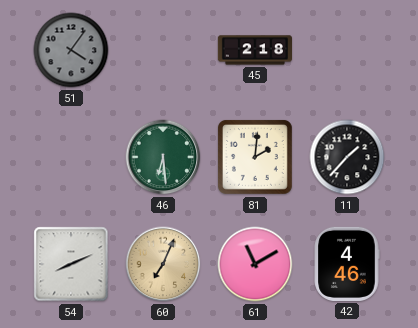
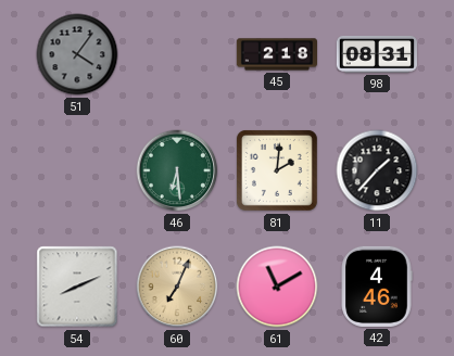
98: none -> 08:31
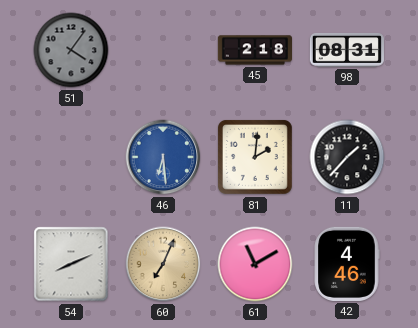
46 dial: green -> blue
